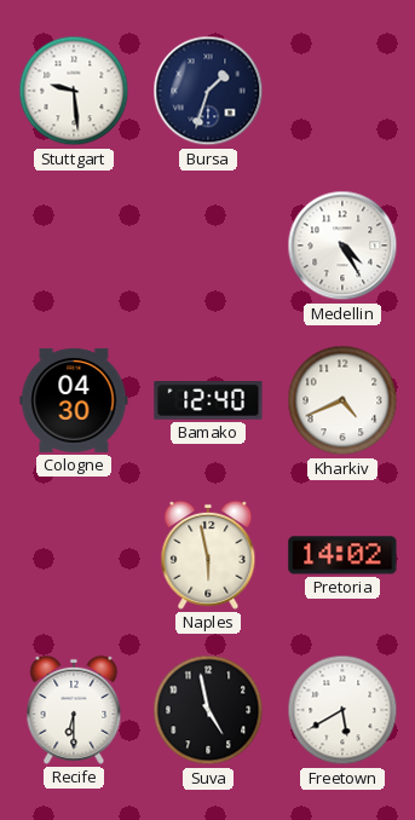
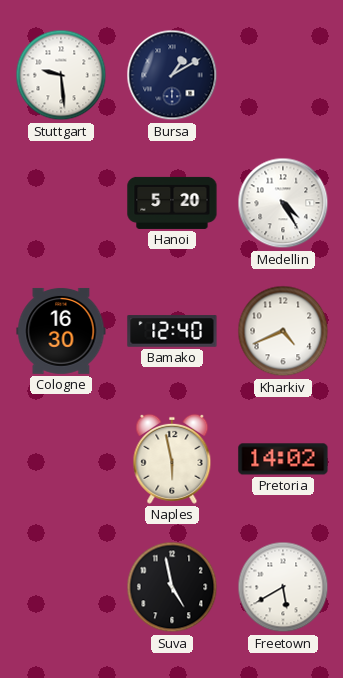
Bursa: 1:33 -> 1:10
Hanoi: none -> 5:20
Cologne: 04:30 -> 16:30
Recife: 6:30 -> none
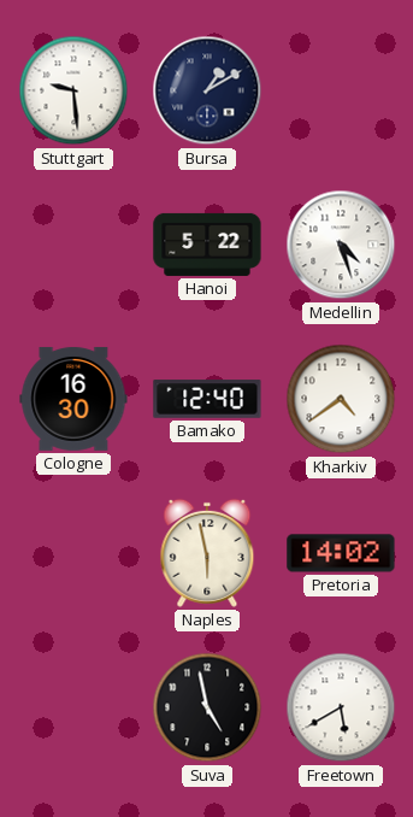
Hanoi: 5:20 -> 5:22
Medellin: 4:25 -> 4:27
Kharkiv: 4:41 -> 4:39
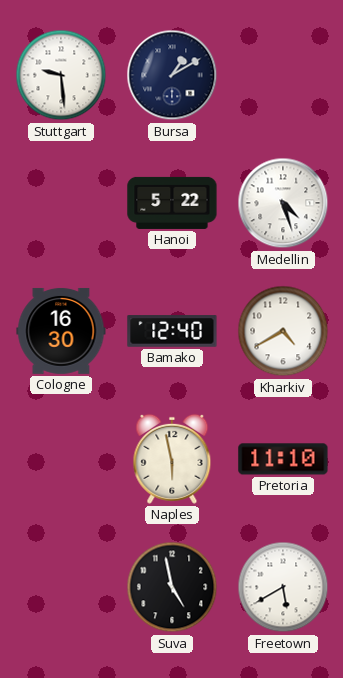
Kharkiv: 4:39 -> 4:40
Pretoria: 14:02 -> 11:10
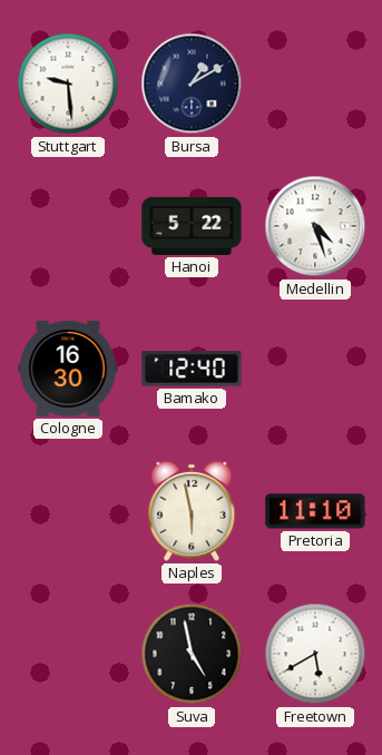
Kharkiv: 4:40 -> none
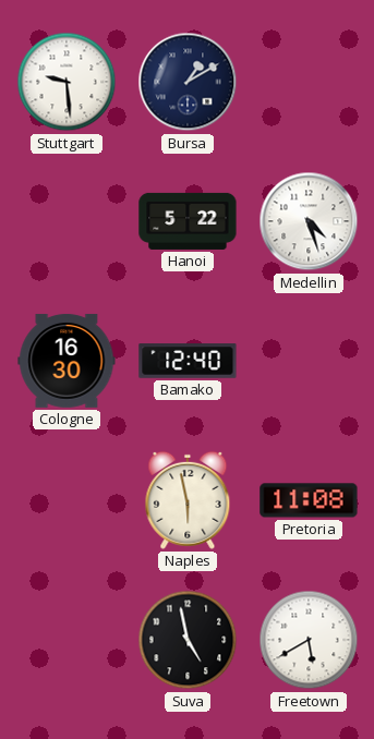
Pretoria: 11:10 -> 11:08
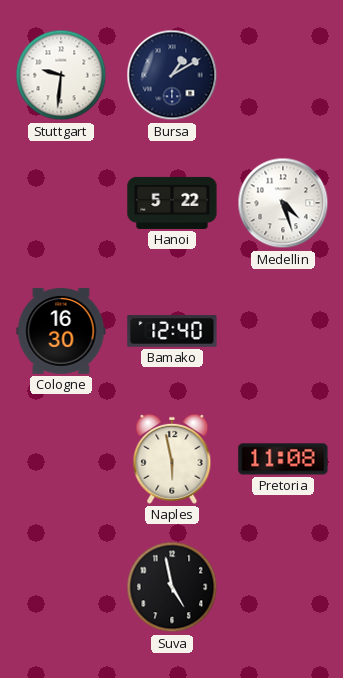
Stuttgart: 9:29 -> 9:31
Freetown: 5:40 -> none
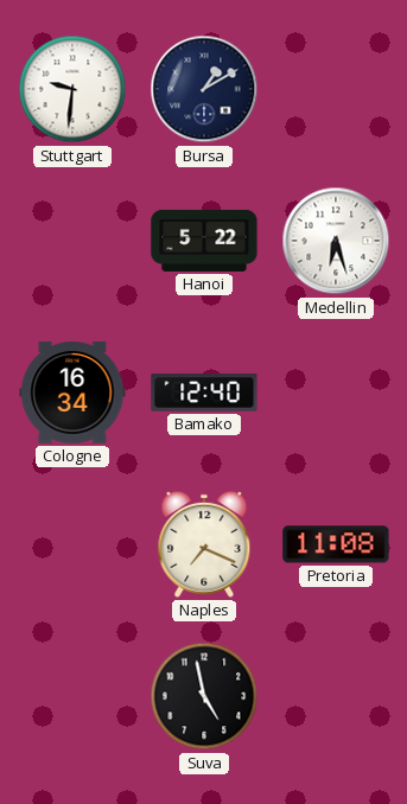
Medellin: 4:27 -> 6:27
Cologne: 16:30 -> 16:34
Naples: 5:58 -> 7:19
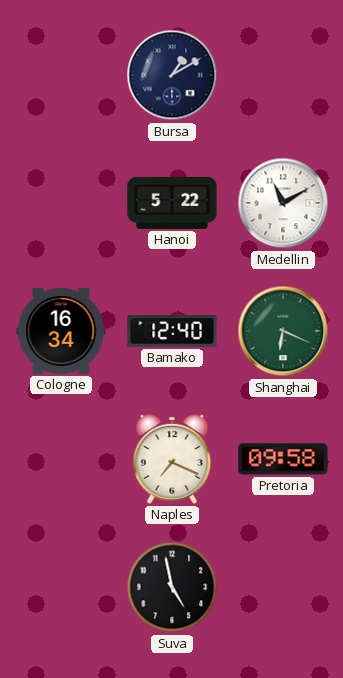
Stuttgart: 9:31 -> none
Medellin: 6:27 -> 11:10
Shanghai: none -> 6:19
Pretoria: 11:08 -> 09:58
